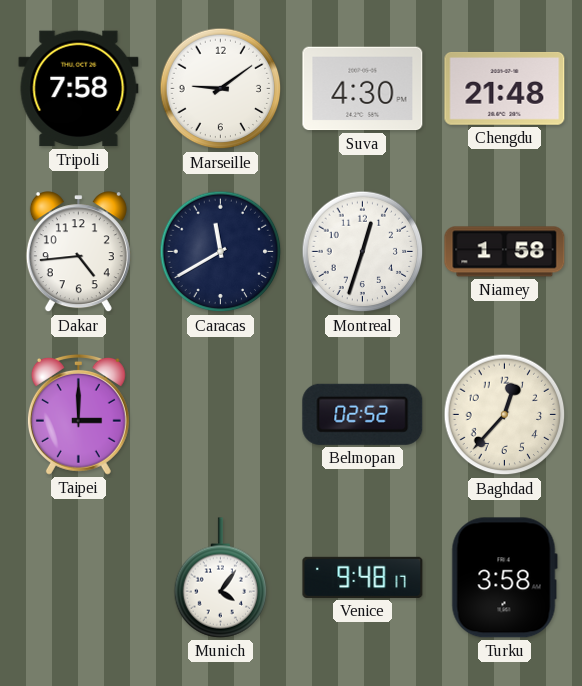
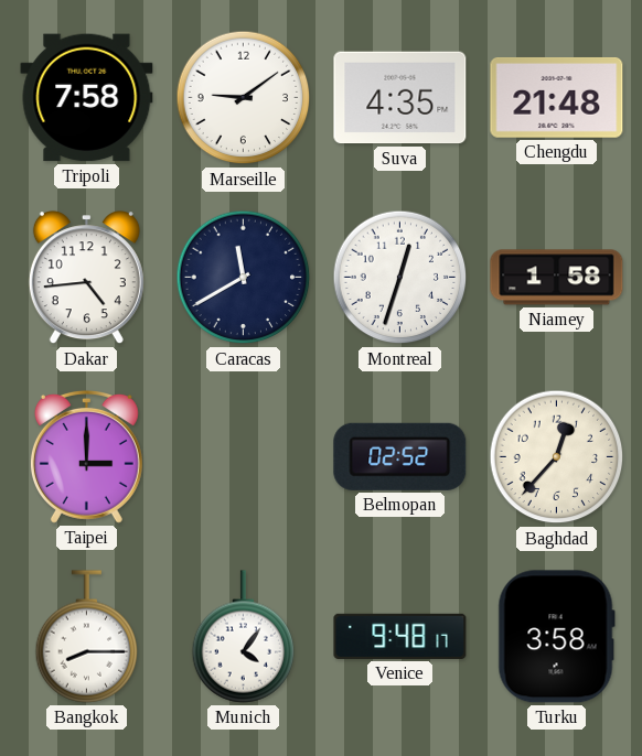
Suva: 4:30 -> 4:35
Bangkok: none -> 8:15
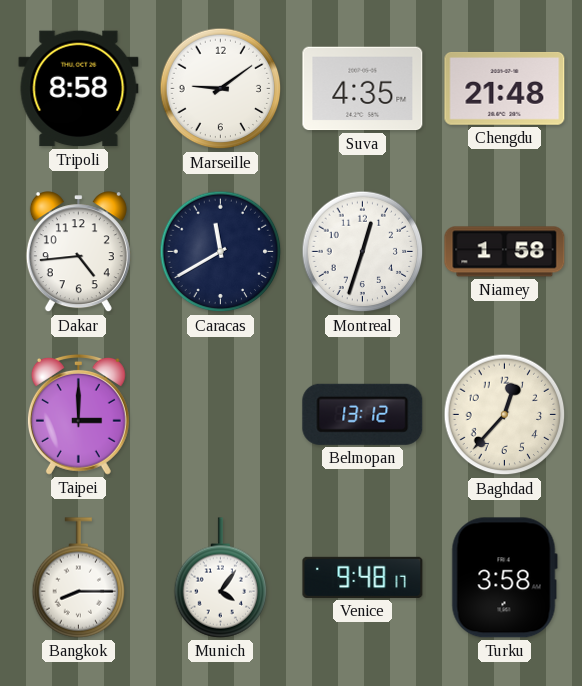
Tripoli: 7:58 -> 8:58
Belmopan: 02:52 -> 13:12
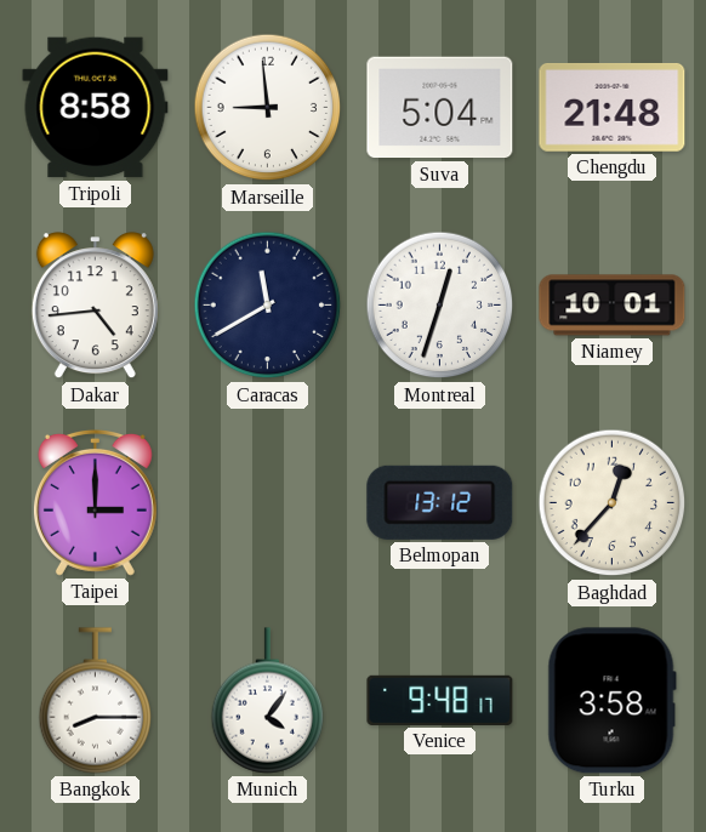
Marseille: 9:09 -> 8:59
Suva: 4:35 -> 5:04
Niamey: 1:58 -> 10:01
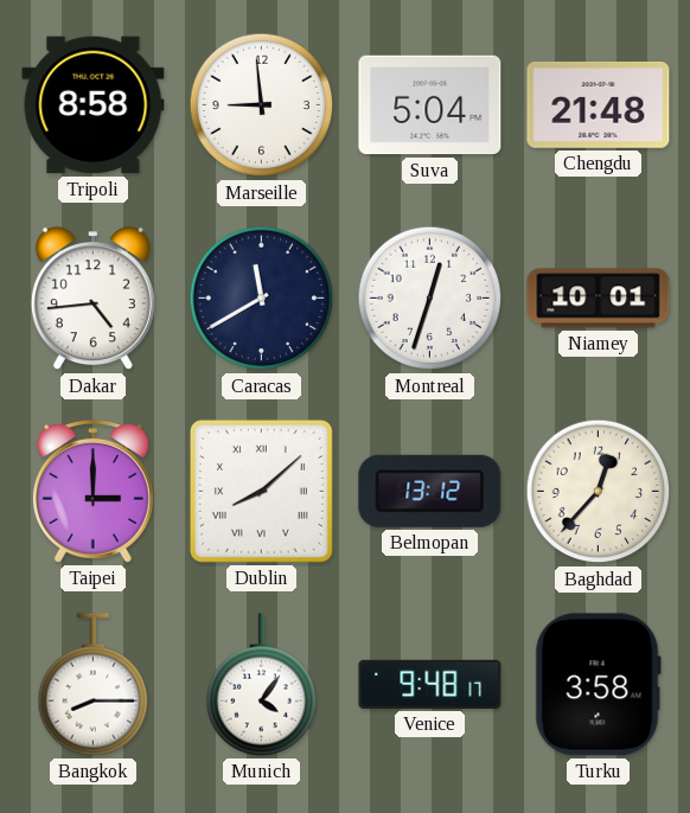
Dublin: none -> 8:08
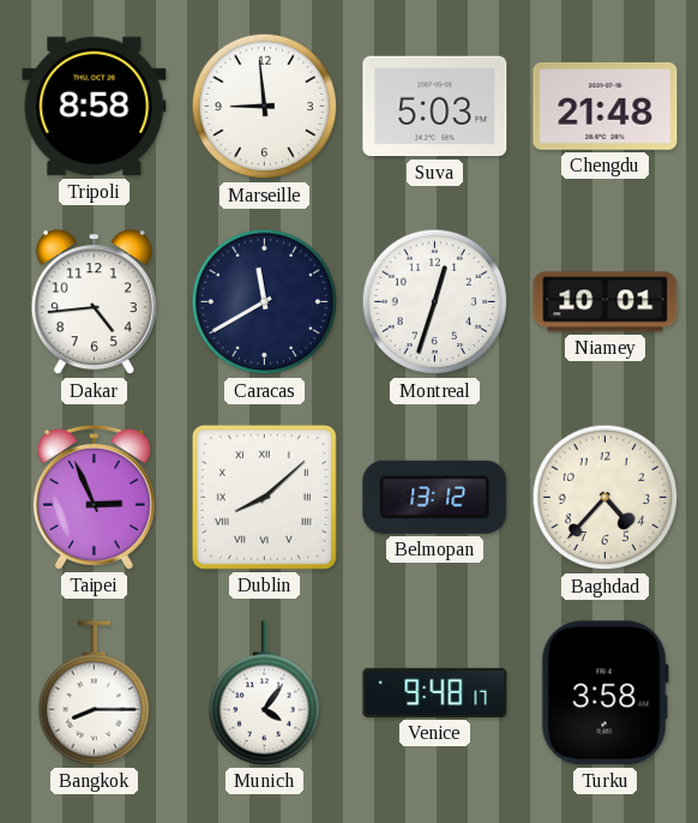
Suva: 5:04 -> 5:03
Taipei: 3:00 -> 2:56
Baghdad: 12:37 -> 4:37
